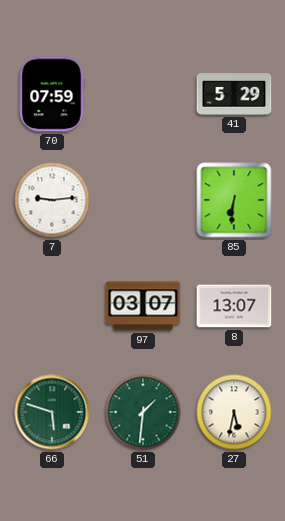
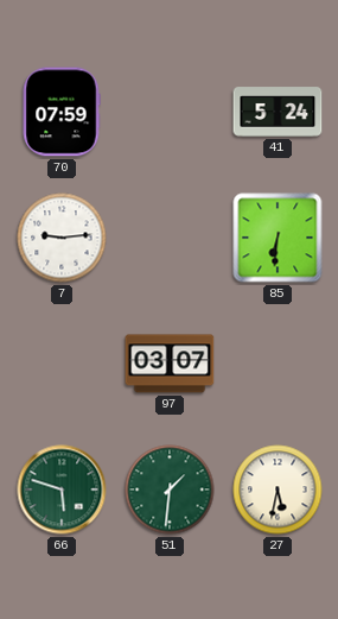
41: 5:29 -> 5:24
8: 13:07 -> none
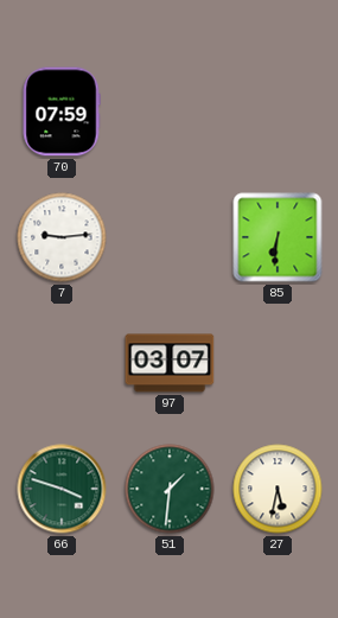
41: 5:24 -> none
66: 5:48 -> 3:48
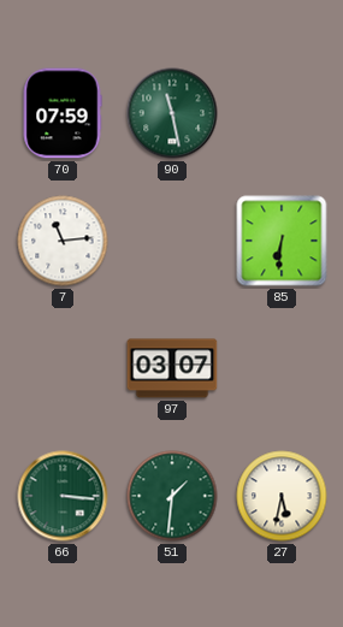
90: none -> 11:28
7: 9:14 -> 11:14
66: 3:48 -> 3:16
